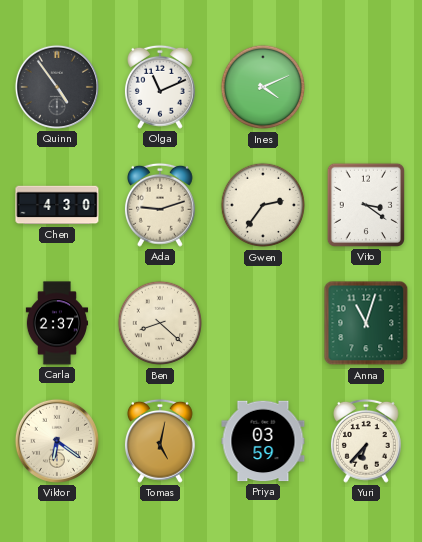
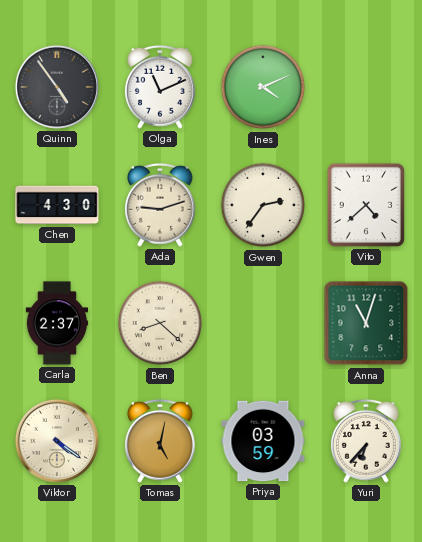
Vito: 3:21 -> 4:38
Viktor: 6:21 -> 4:21
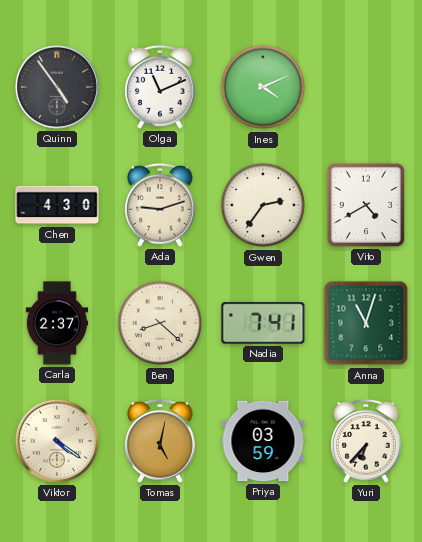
Vito: 4:38 -> 4:40
Nadia: none -> 7:41
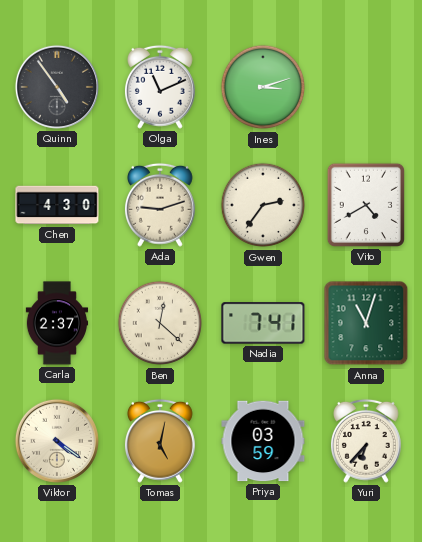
Ines: 4:11 -> 3:12
Ben: 8:22 -> 12:22
